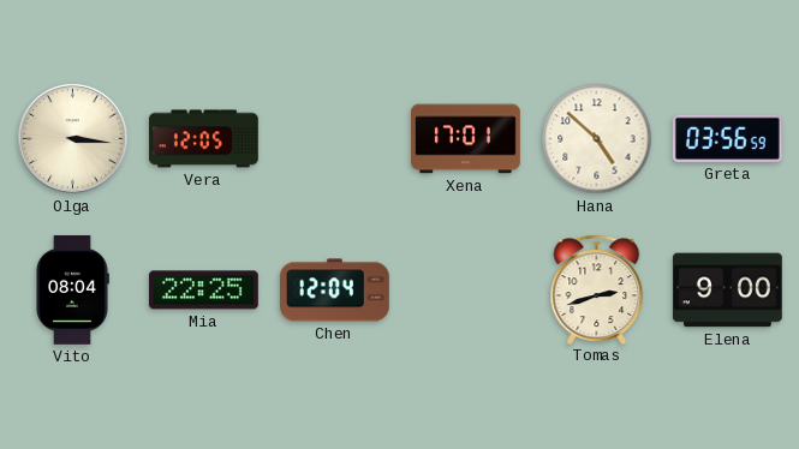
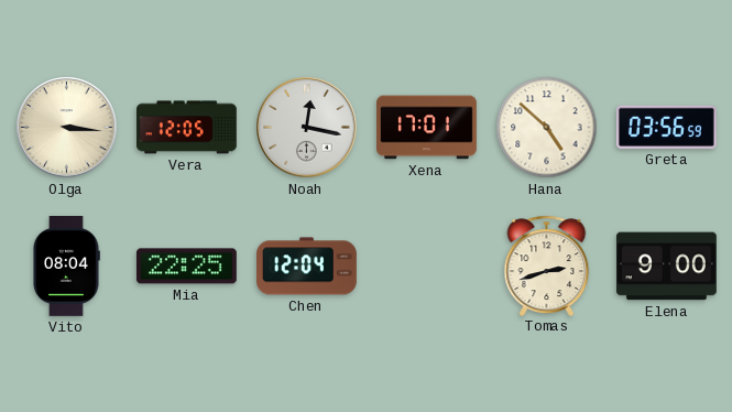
Noah: none -> 12:17
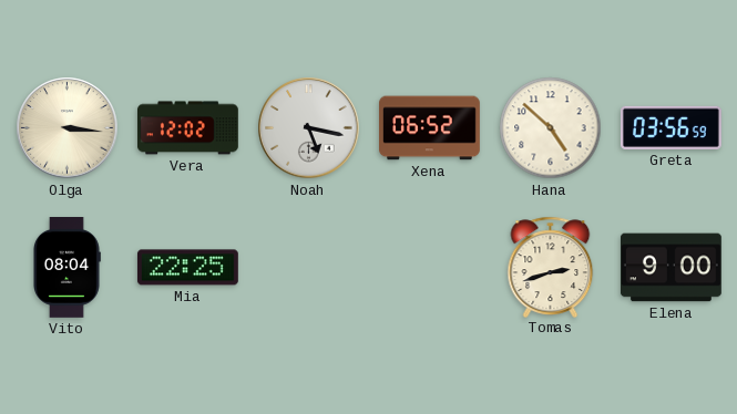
Vera: 12:05 -> 12:02
Noah: 12:17 -> 5:17
Xena: 17:01 -> 06:52
Chen: 12:04 -> none
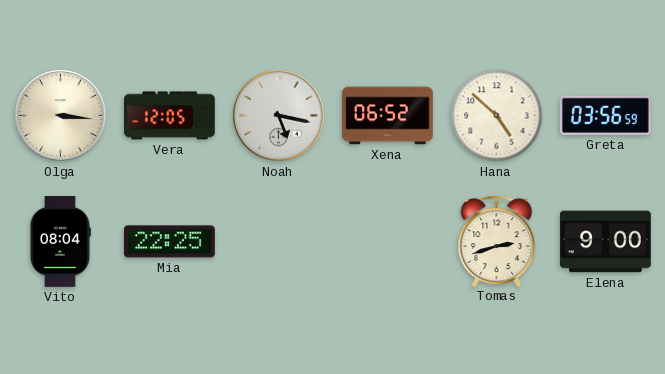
Vera: 12:02 -> 12:05
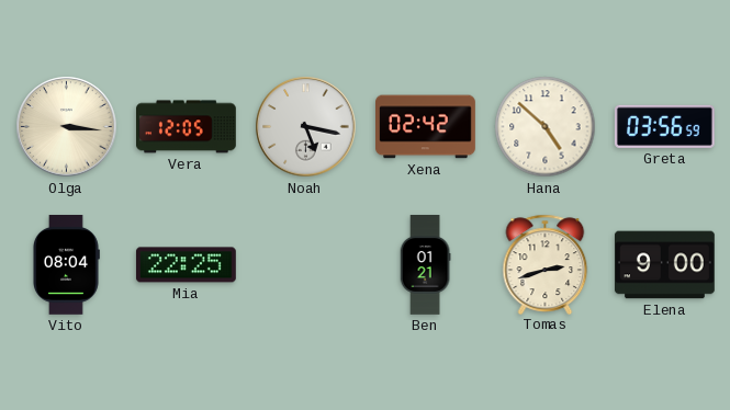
Xena: 06:52 -> 02:42
Ben: none -> 01:21
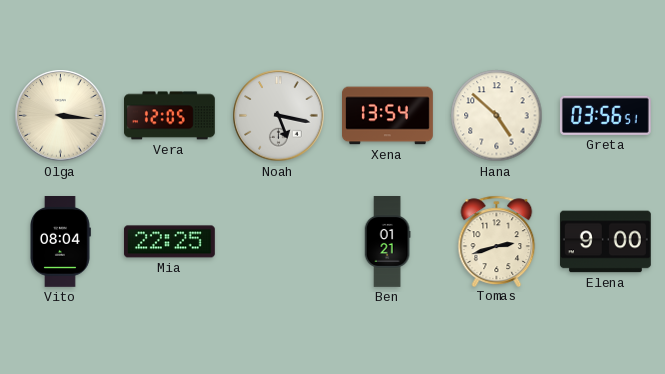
Xena: 02:42 -> 13:54
Greta: 03:56:59 -> 03:56:51
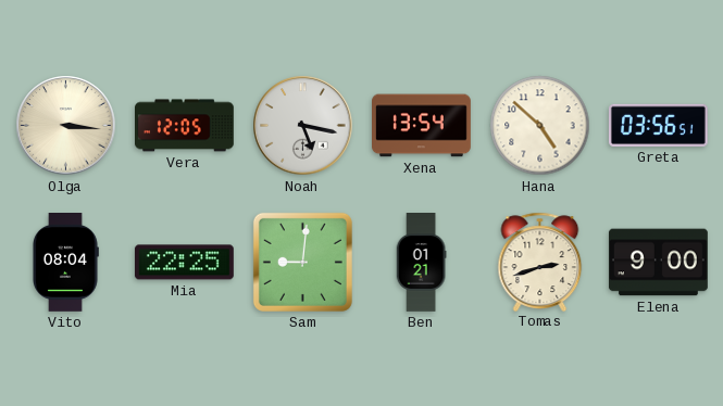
Sam: none -> 9:01
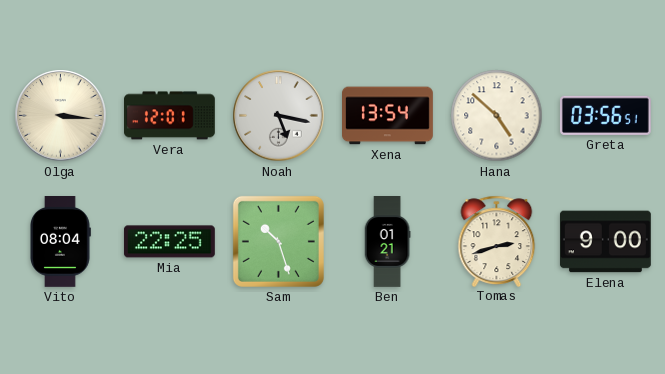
Vera: 12:05 -> 12:01
Sam: 9:01 -> 10:27
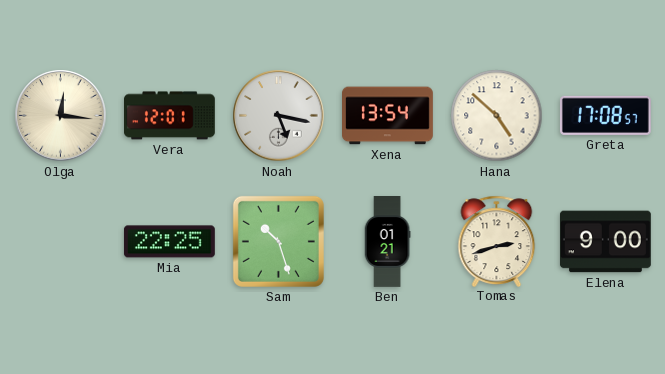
Olga: 3:16 -> 12:16
Greta: 03:56 -> 17:08
Vito: 08:04 -> none
